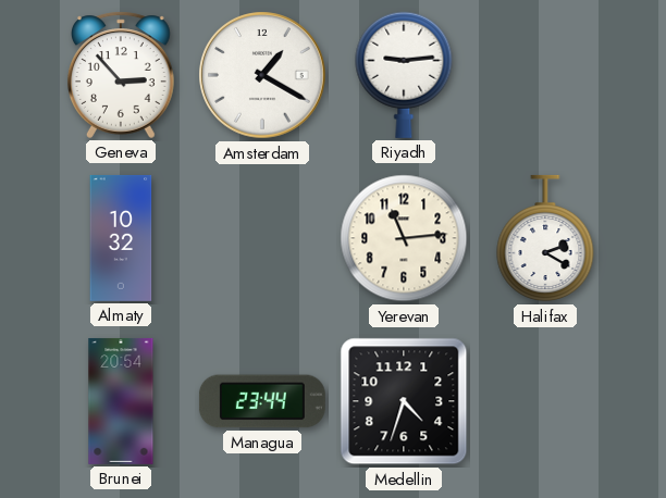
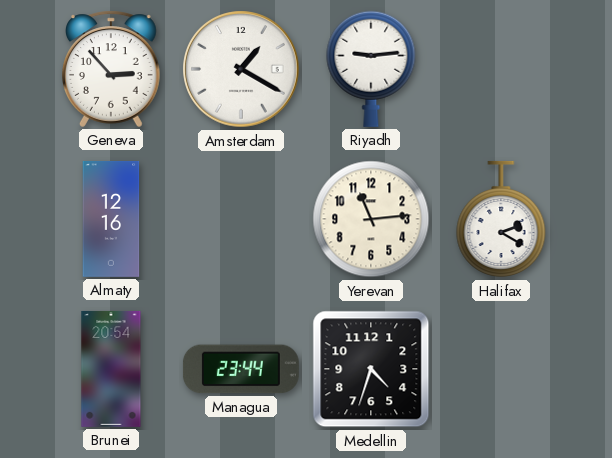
Almaty: 10:32 -> 12:16
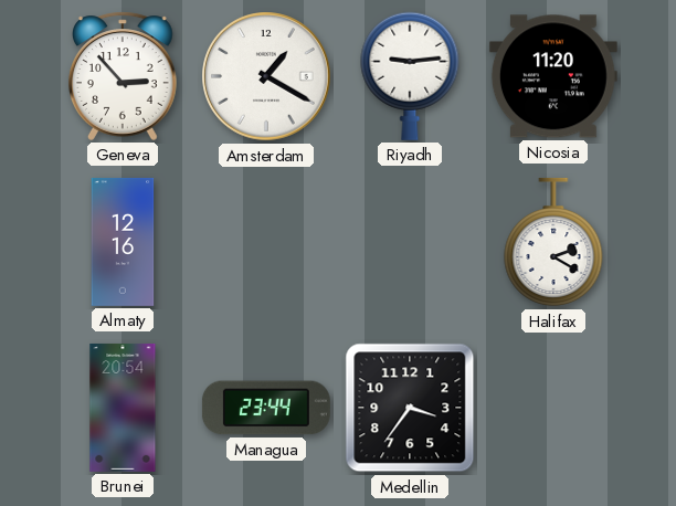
Nicosia: none -> 11:20
Yerevan: 11:14 -> none
Medellin: 4:33 -> 3:36
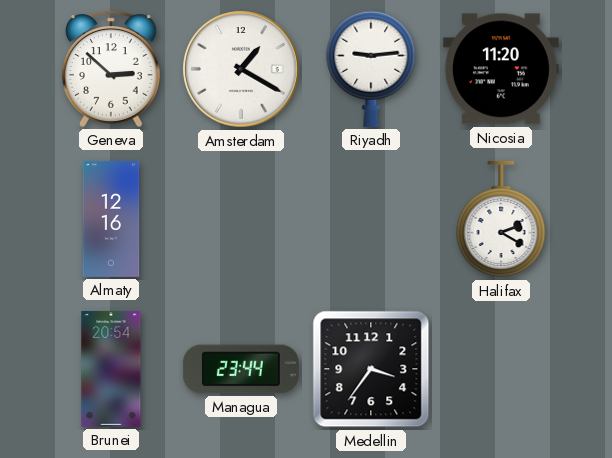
Geneva: 2:53 -> 2:52
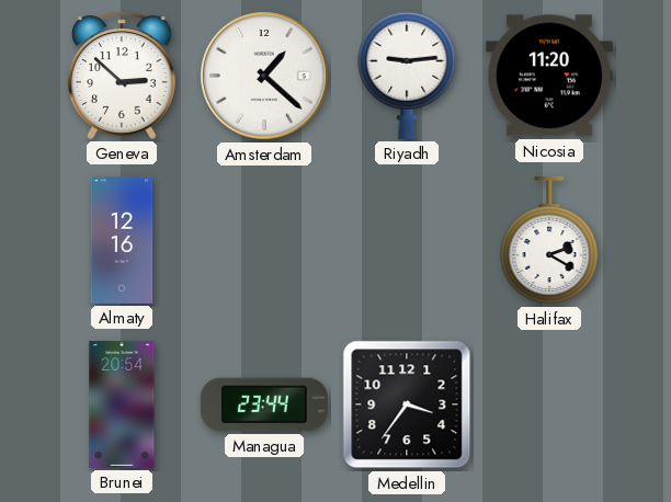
Amsterdam: 1:20 -> 1:22
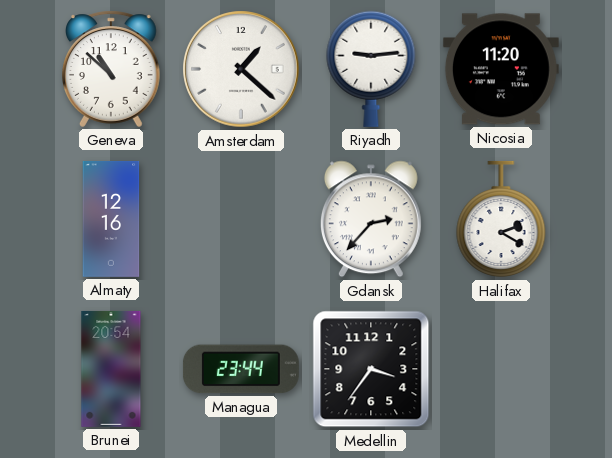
Geneva: 2:52 -> 10:52
Gdansk: none -> 2:37
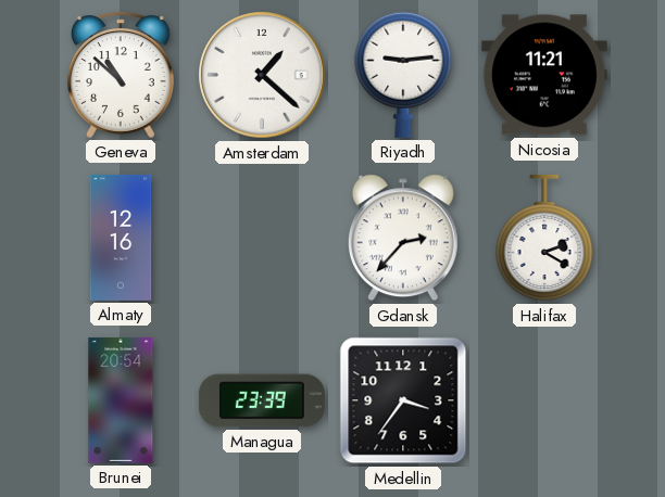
Nicosia: 11:20 -> 11:21
Managua: 23:44 -> 23:39
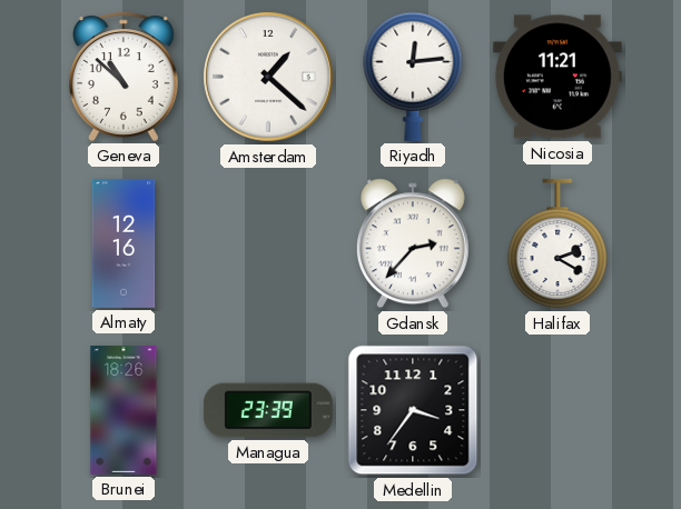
Riyadh: 9:14 -> 12:14
Brunei: 20:54 -> 18:26
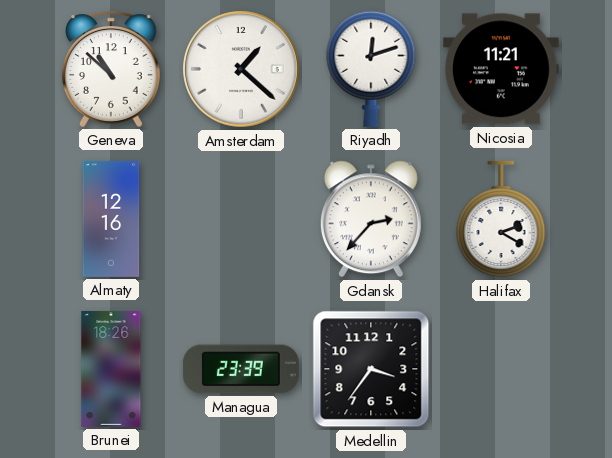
Riyadh: 12:14 -> 12:12
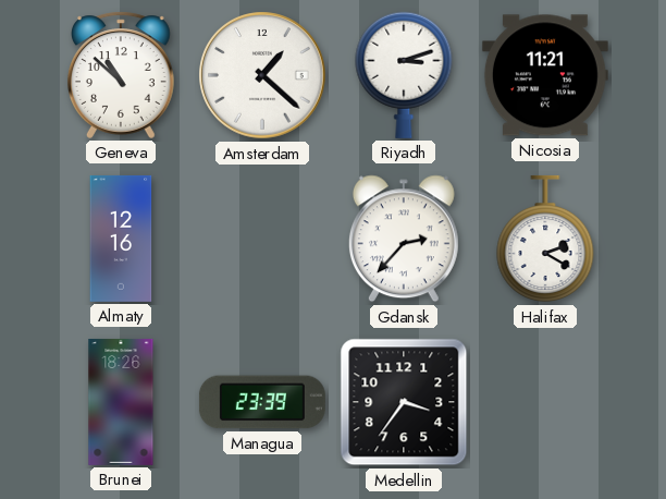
Riyadh: 12:12 -> 3:12
